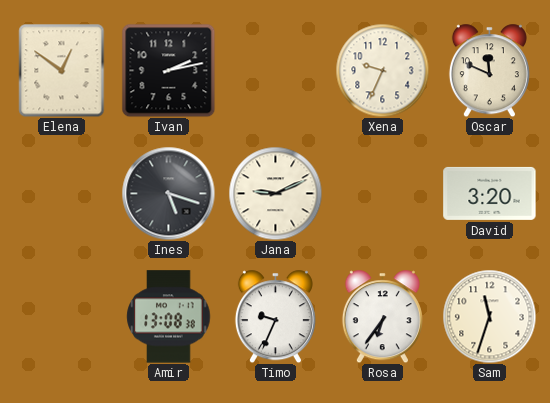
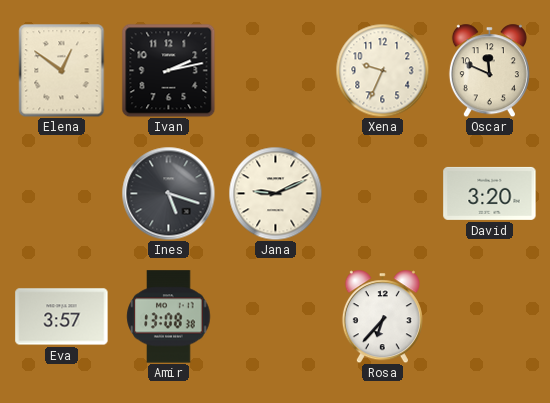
Eva: none -> 3:57
Timo: 9:34 -> none
Rosa: 6:36 -> 6:37
Sam: 11:33 -> none
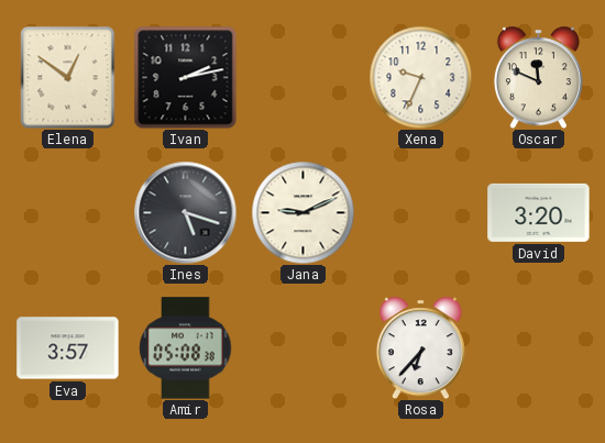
Amir: 13:08 -> 05:08
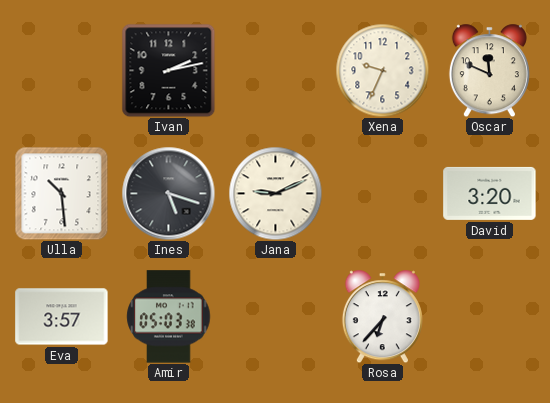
Elena: 12:51 -> none
Ulla: none -> 10:29
Amir: 05:08 -> 05:03
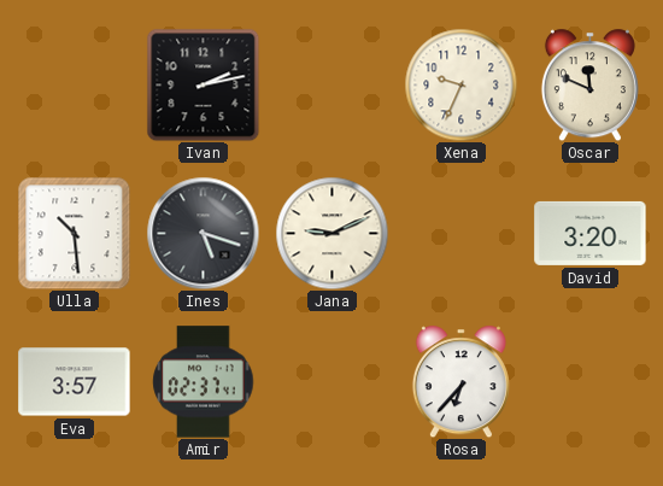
Amir: 05:03 -> 02:37
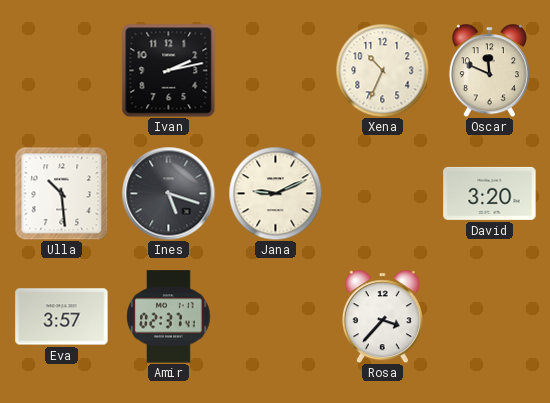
Xena: 9:34 -> 10:34
Rosa: 6:37 -> 3:37
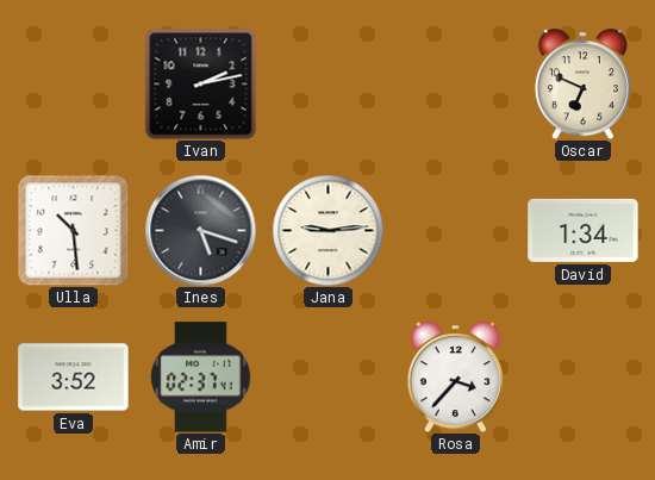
Xena: 10:34 -> none
Oscar: 11:49 -> 6:49
Jana: 9:11 -> 9:14
David: 3:20 -> 1:34
Eva: 3:57 -> 3:52
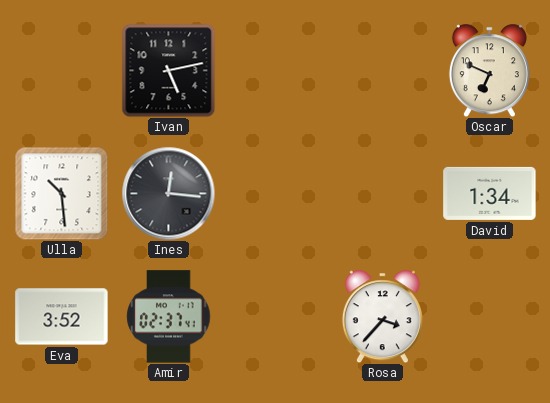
Ivan: 2:13 -> 5:13
Ines: 5:18 -> 12:16
Jana: 9:14 -> none
